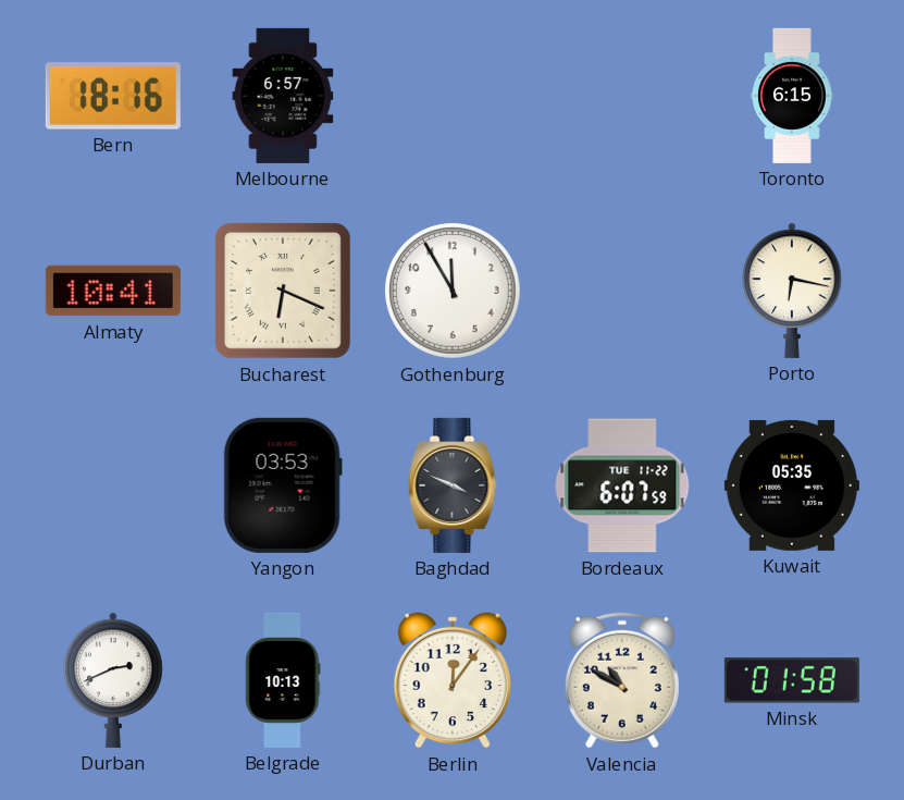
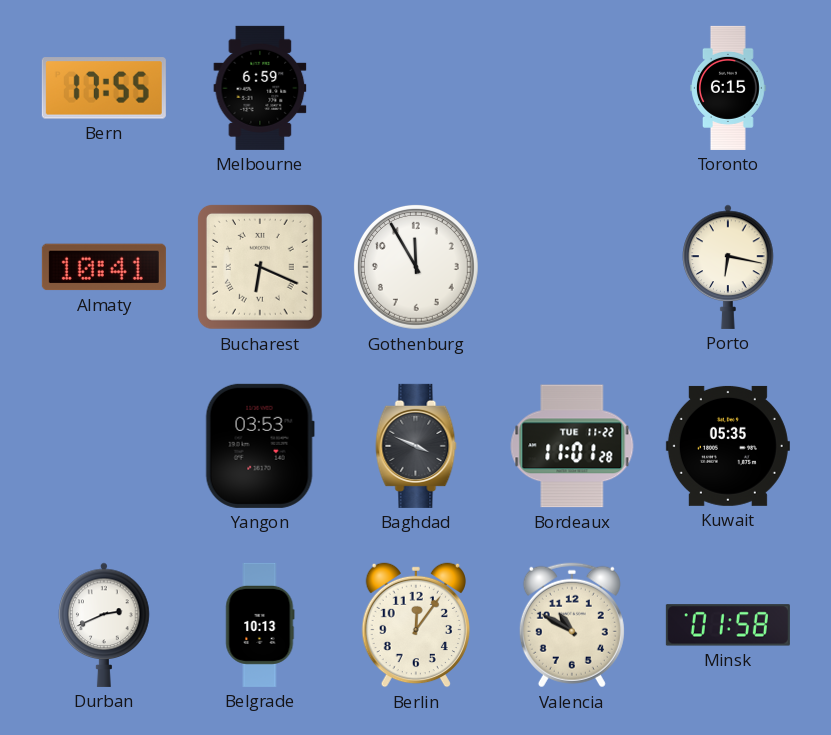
Bern: 18:16 -> 17:55
Melbourne: 6:57 -> 6:59
Bordeaux: 6:07 -> 11:01
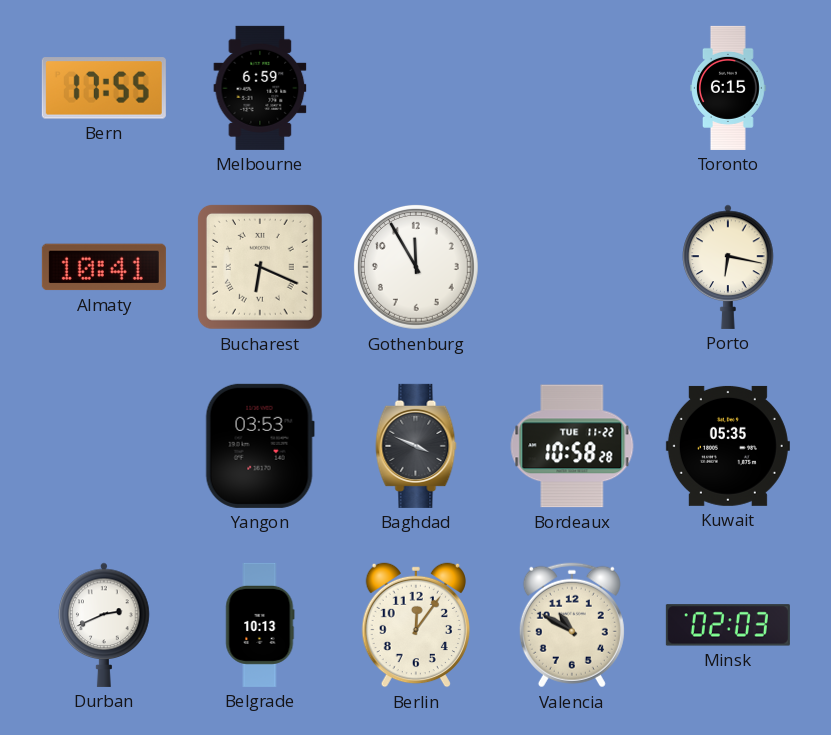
Bordeaux: 11:01 -> 10:58
Minsk: 01:58 -> 02:03
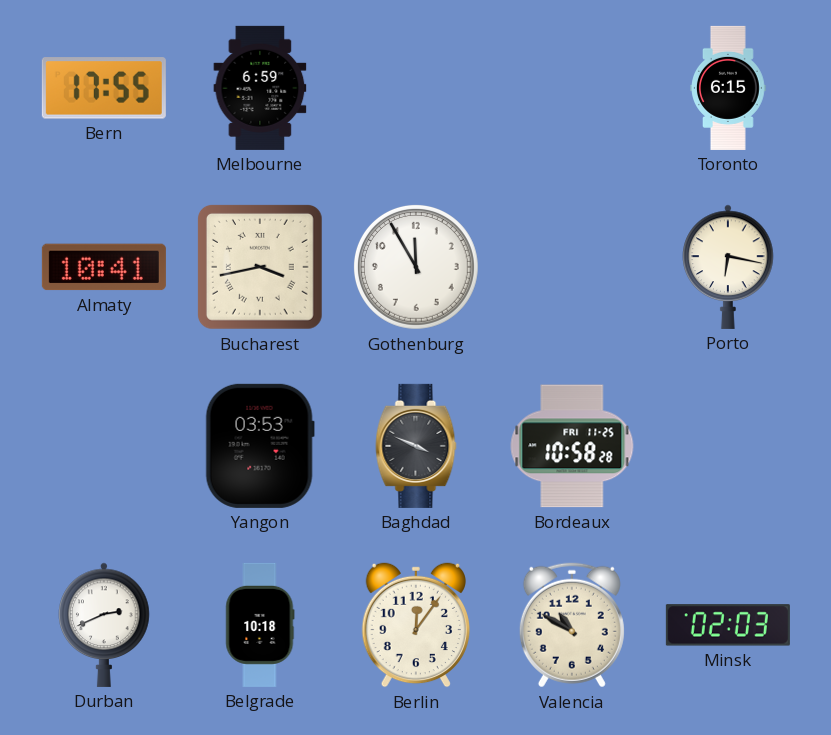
Bucharest: 6:19 -> 3:43
Bordeaux date: TUE 11-22 -> FRI 11-25
Kuwait: 05:35 -> none
Belgrade: 10:13 -> 10:18
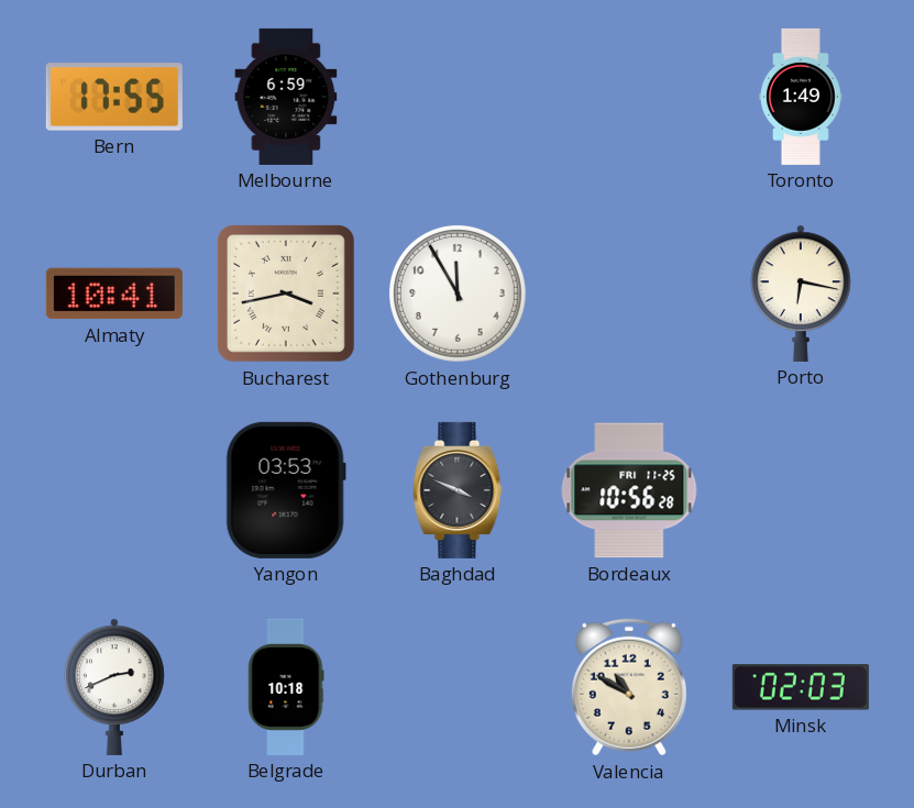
Toronto: 6:15 -> 1:49
Bordeaux: 10:58 -> 10:56
Berlin: 12:06 -> none
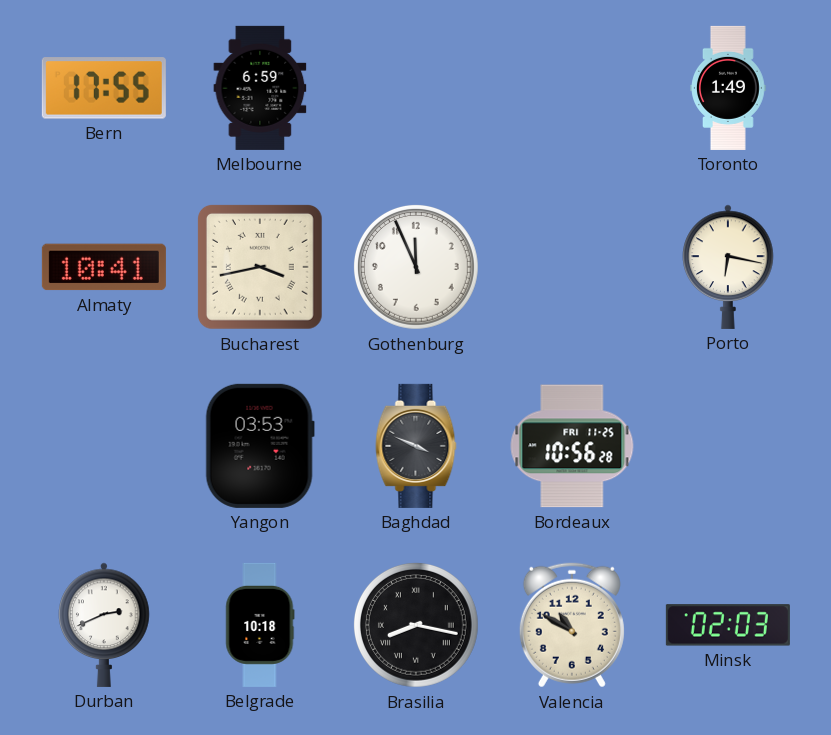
Gothenburg: 11:55 -> 11:56
Brasilia: none -> 8:17
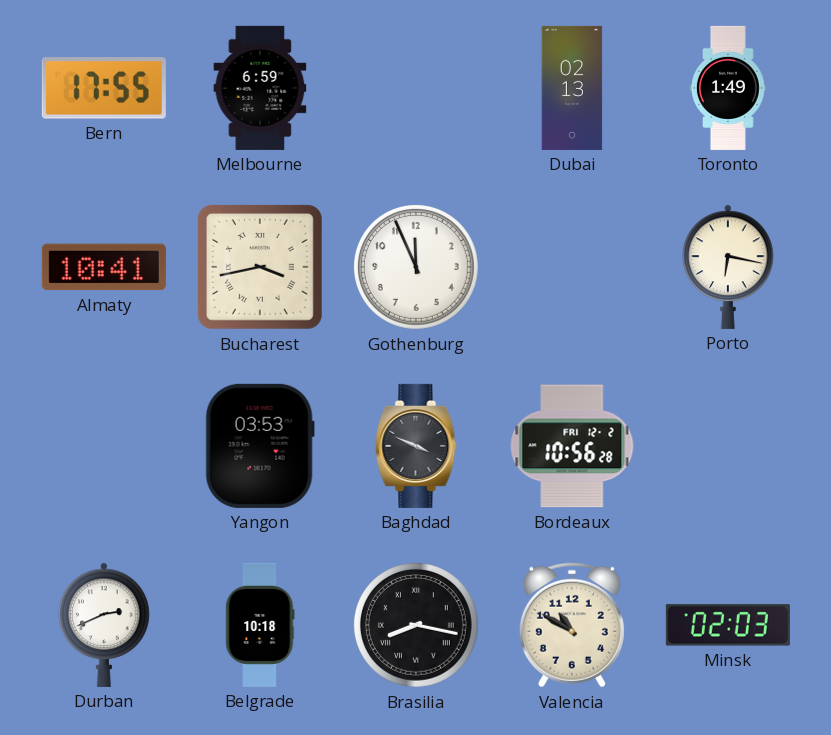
Dubai: none -> 02:13
Bordeaux date: FRI 11-25 -> FRI 12-2
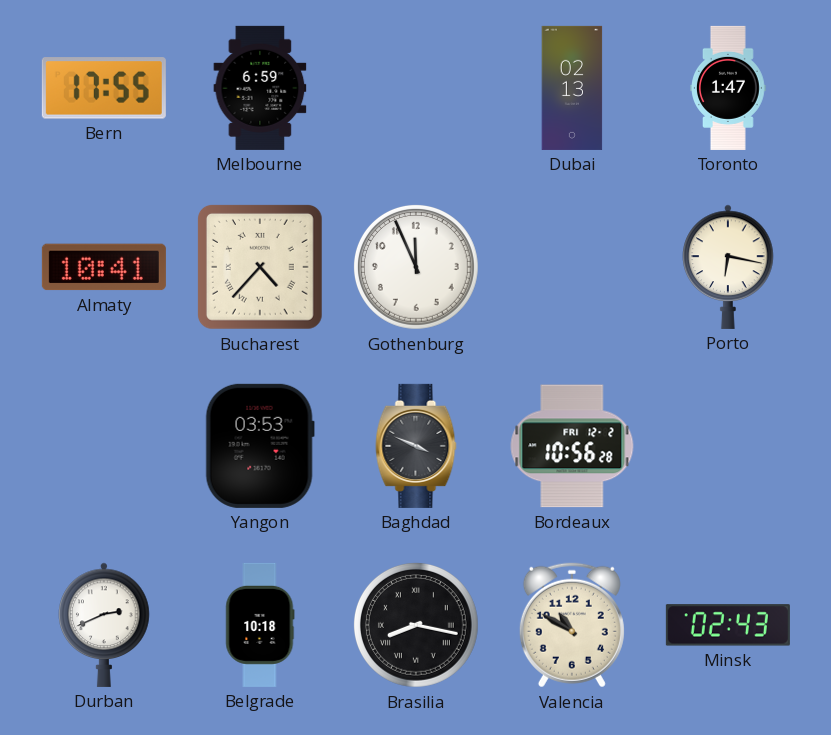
Toronto: 1:49 -> 1:47
Bucharest: 3:43 -> 4:37
Minsk: 02:03 -> 02:43
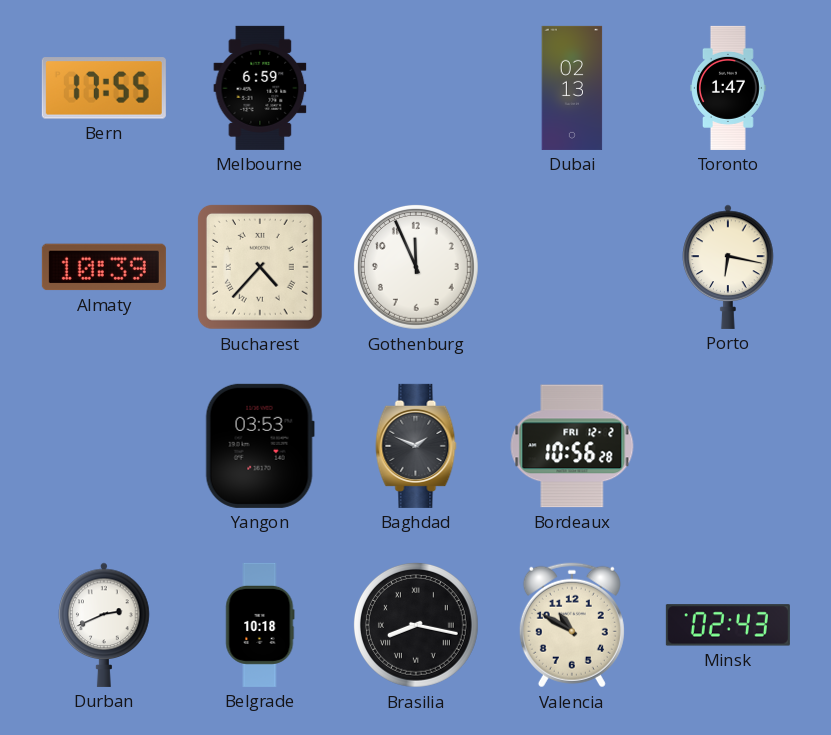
Almaty: 10:41 -> 10:39
Baghdad: 3:49 -> 1:49
